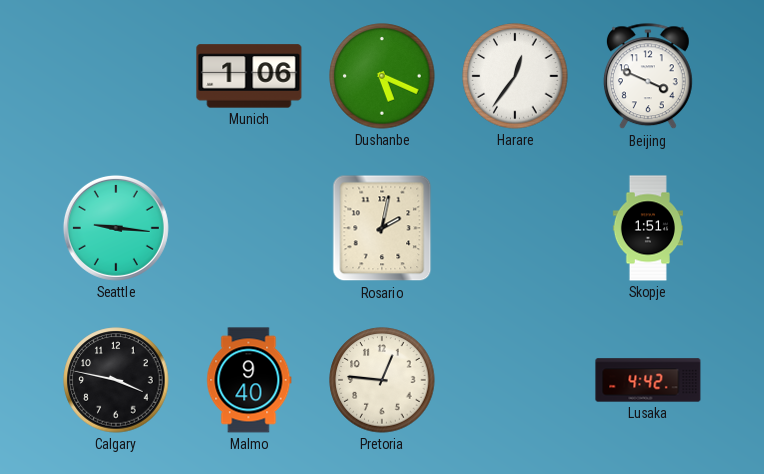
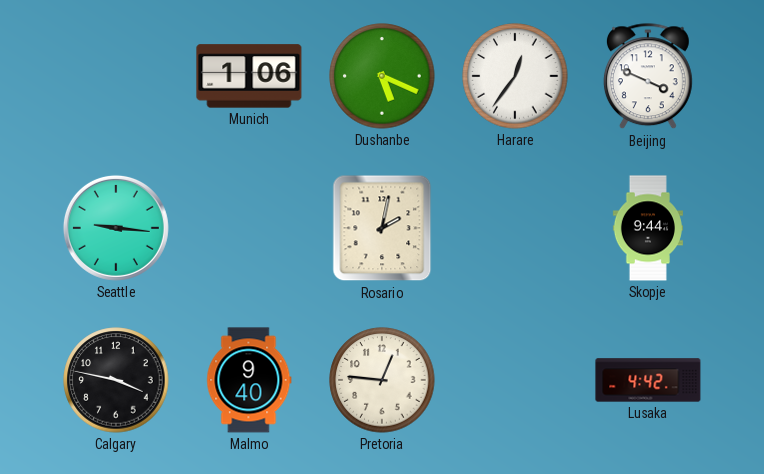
Skopje: 1:51 -> 9:44
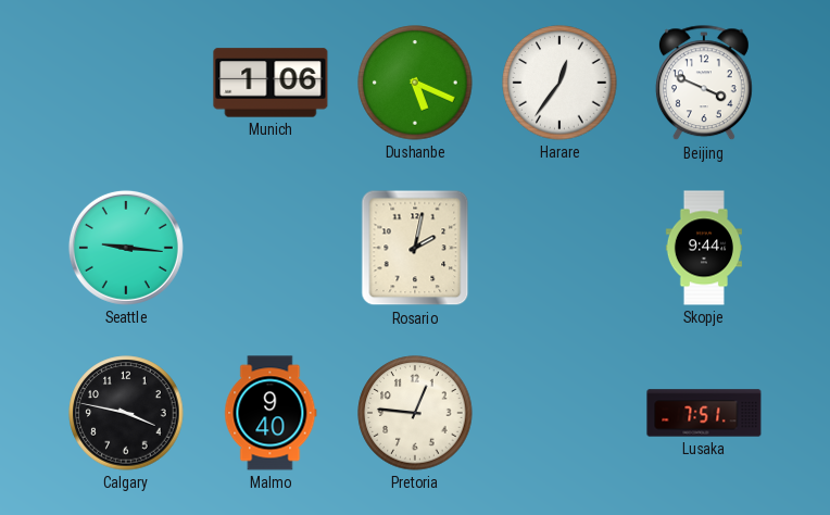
Lusaka: 4:42 -> 7:51
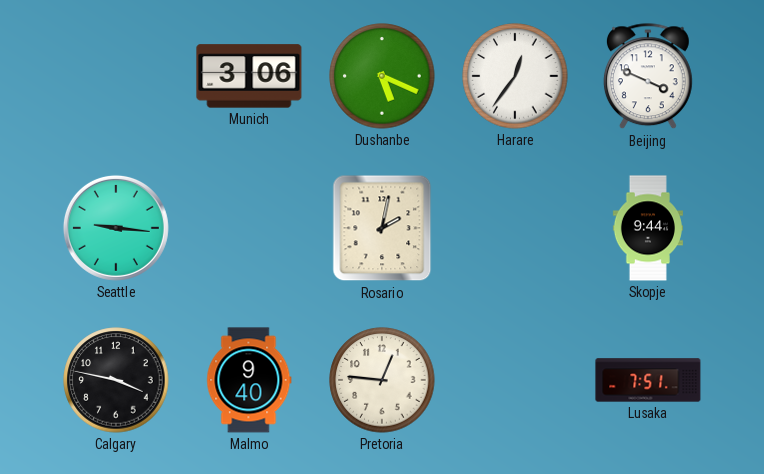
Munich: 1:06 -> 3:06
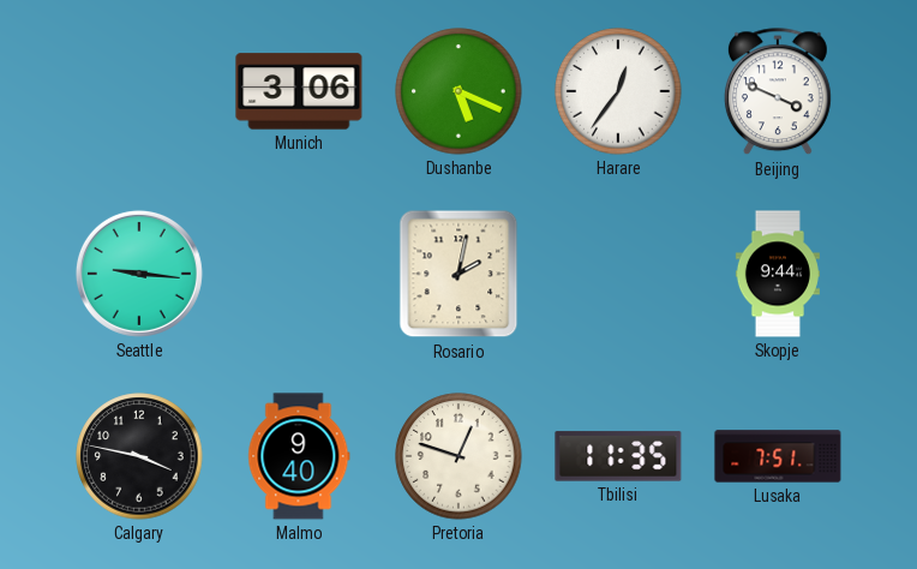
Pretoria: 12:46 -> 12:48
Tbilisi: none -> 11:35
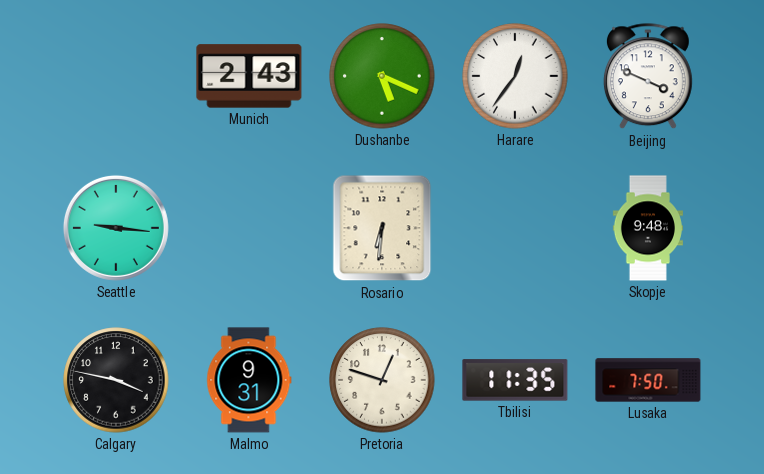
Munich: 3:06 -> 2:43
Rosario: 2:02 -> 6:31
Skopje: 9:44 -> 9:48
Malmo: 9:40 -> 9:31
Lusaka: 7:51 -> 7:50
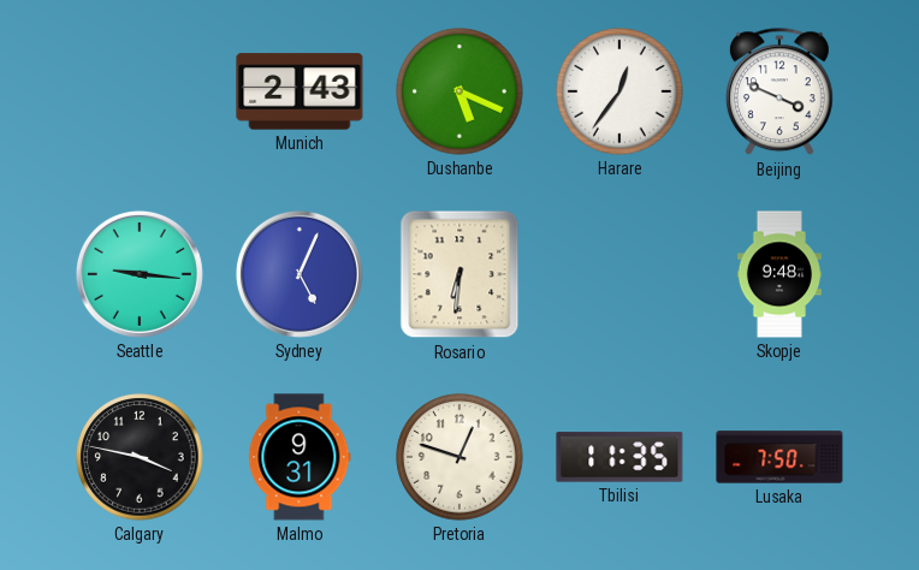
Sydney: none -> 5:04
